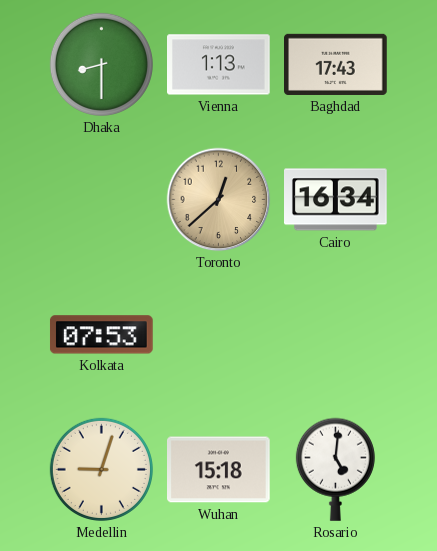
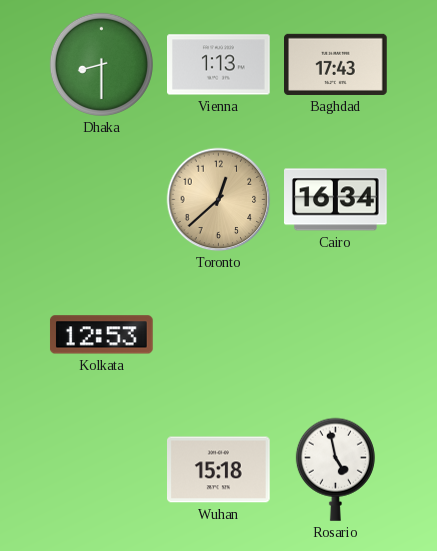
Kolkata: 07:53 -> 12:53
Medellin: 9:03 -> none
Rosario: 5:01 -> 4:58
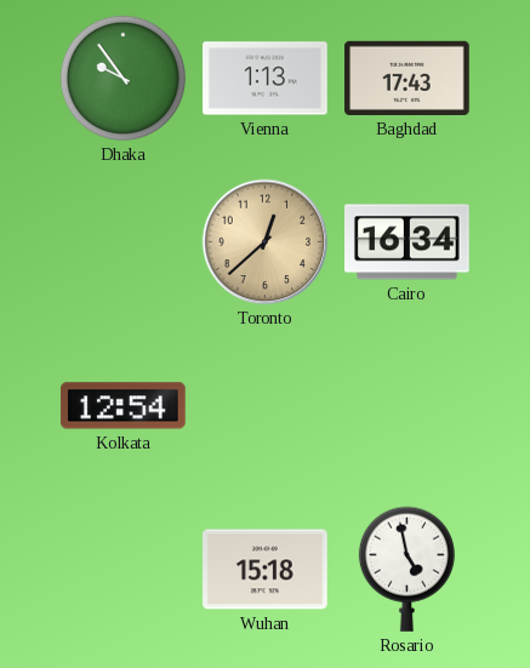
Dhaka: 8:30 -> 9:54
Kolkata: 12:53 -> 12:54
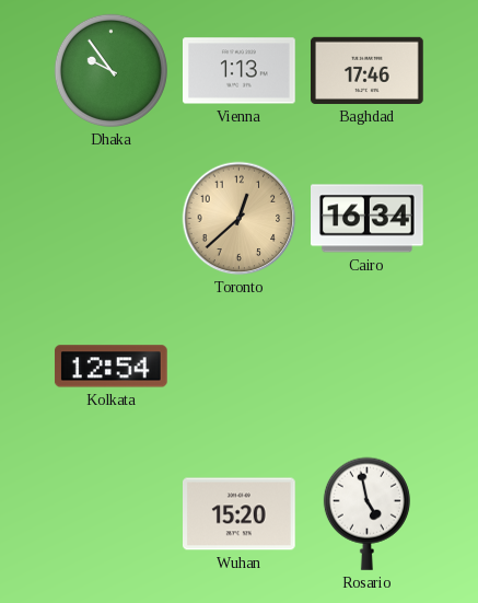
Baghdad: 17:43 -> 17:46
Wuhan: 15:18 -> 15:20
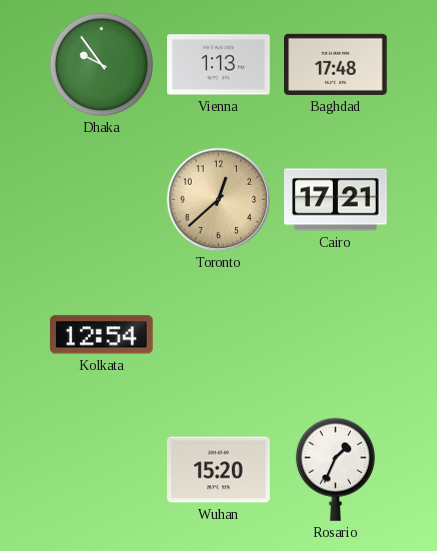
Baghdad: 17:46 -> 17:48
Cairo: 16:34 -> 17:21
Rosario: 4:58 -> 1:34
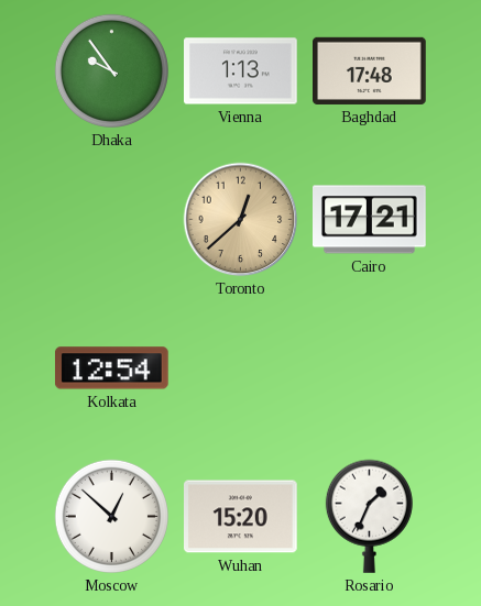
Moscow: none -> 12:52
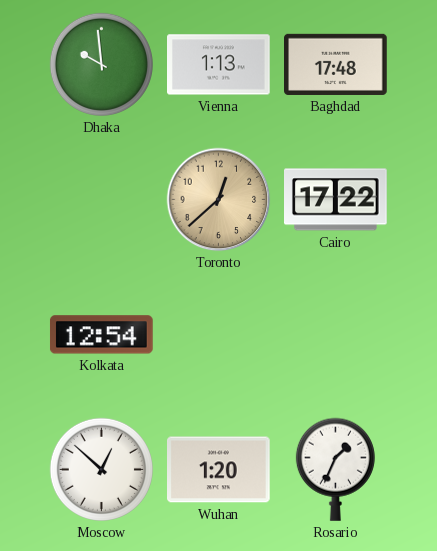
Dhaka: 9:54 -> 9:59
Cairo: 17:21 -> 17:22
Wuhan: 15:20 -> 1:20
